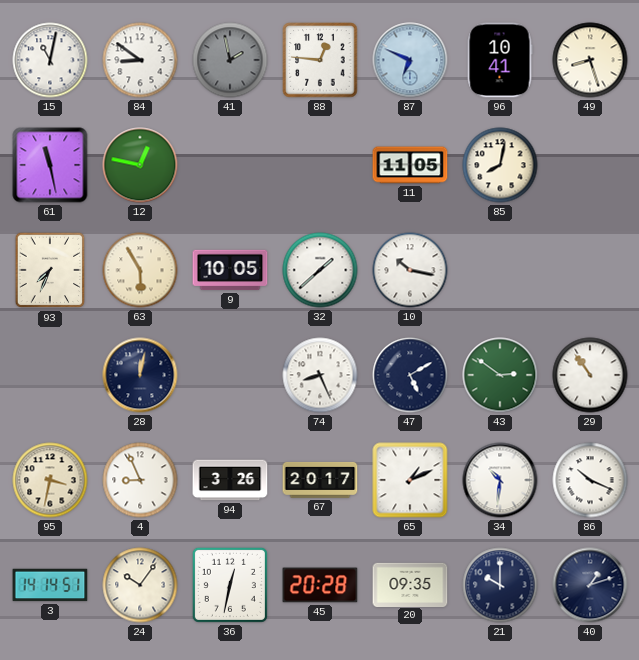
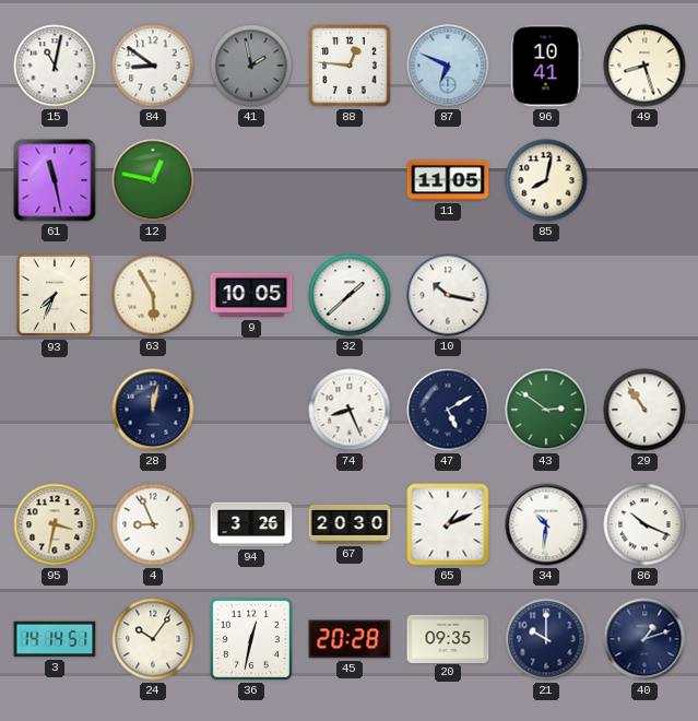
67: 20:17 -> 20:30
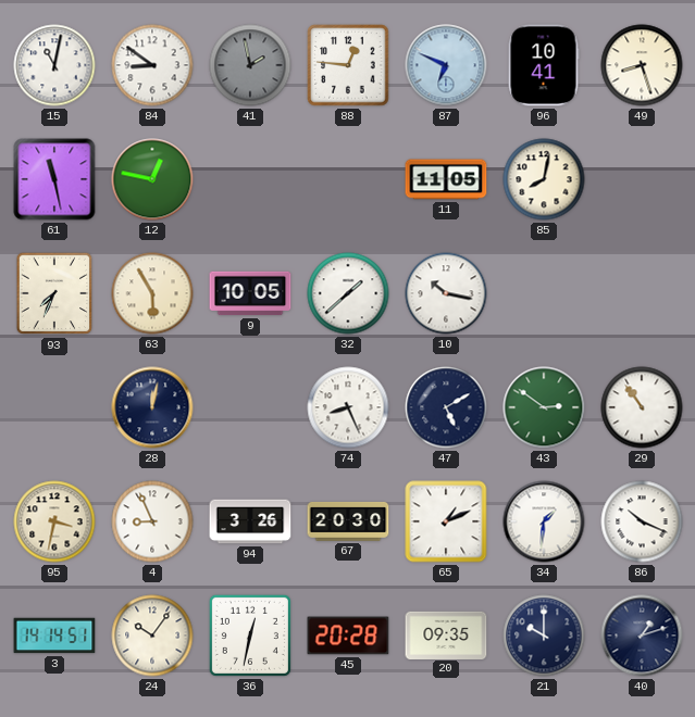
34: 10:31 -> 1:31
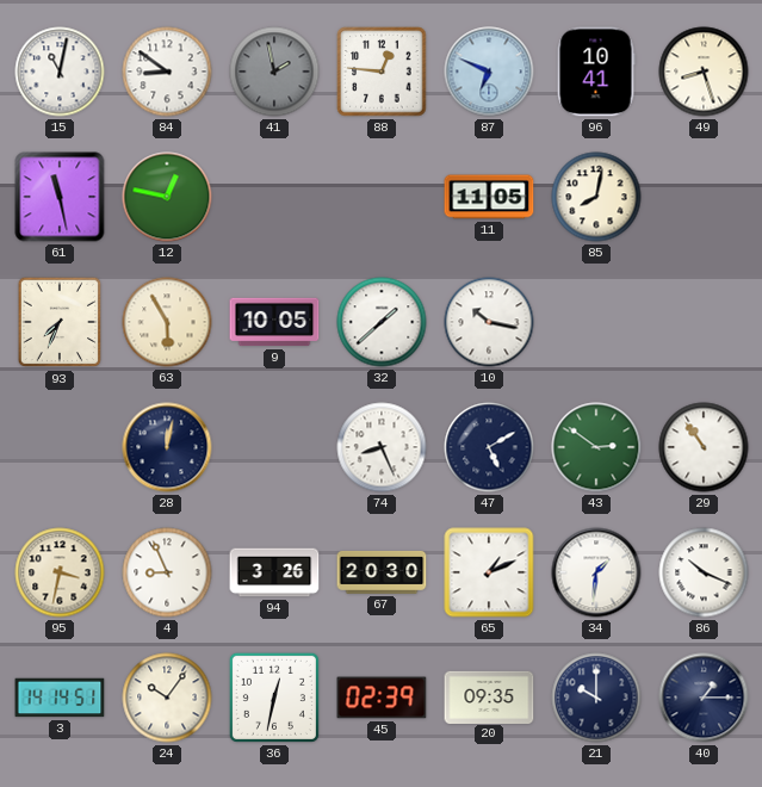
45: 20:28 -> 02:39
40: 1:12 -> 1:15
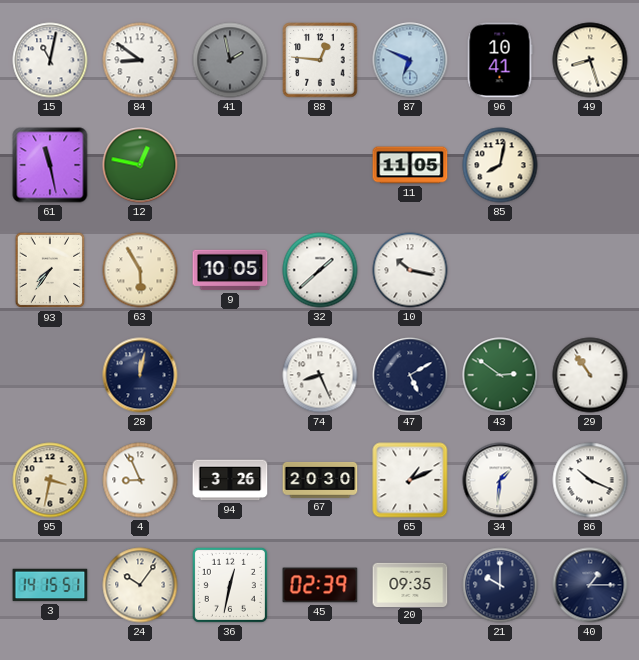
93: 7:34 -> 7:36
3: 14:14 -> 14:15
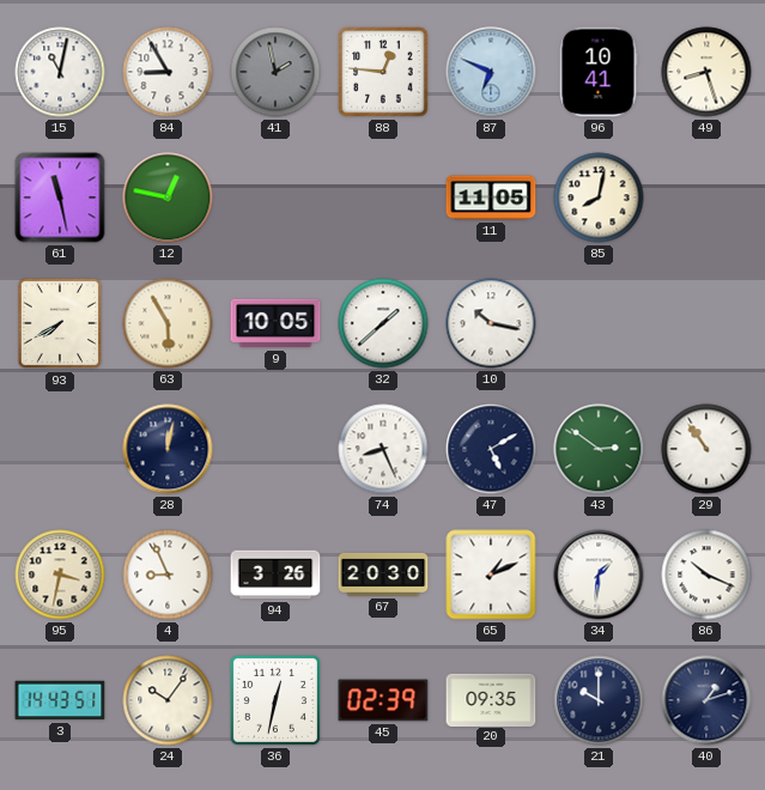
84: 8:51 -> 8:55
93: 7:36 -> 7:40
3: 14:15 -> 14:43
40: 1:15 -> 1:12
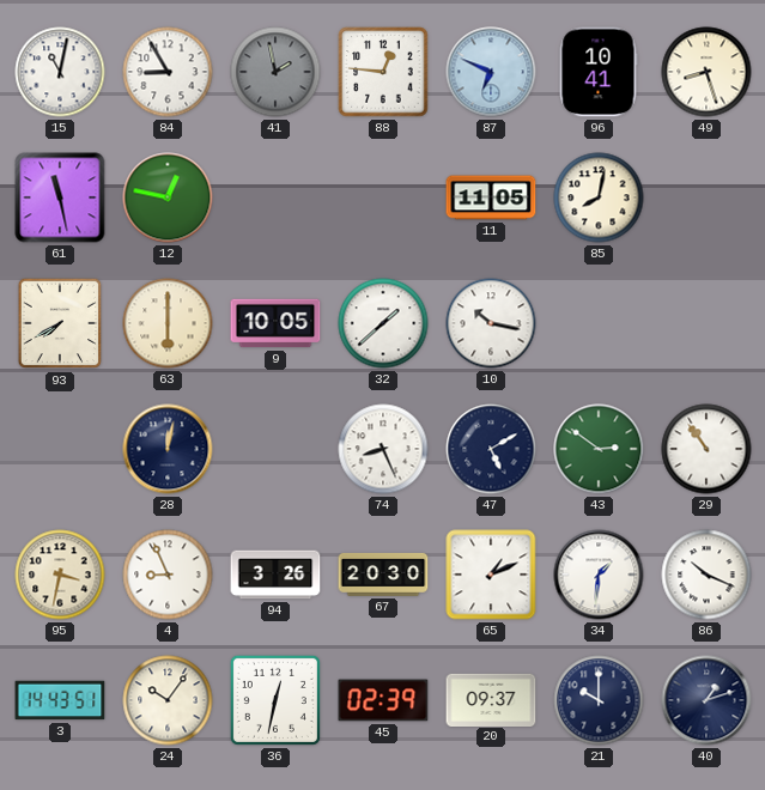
63: 5:55 -> 6:00
20: 09:35 -> 09:37
